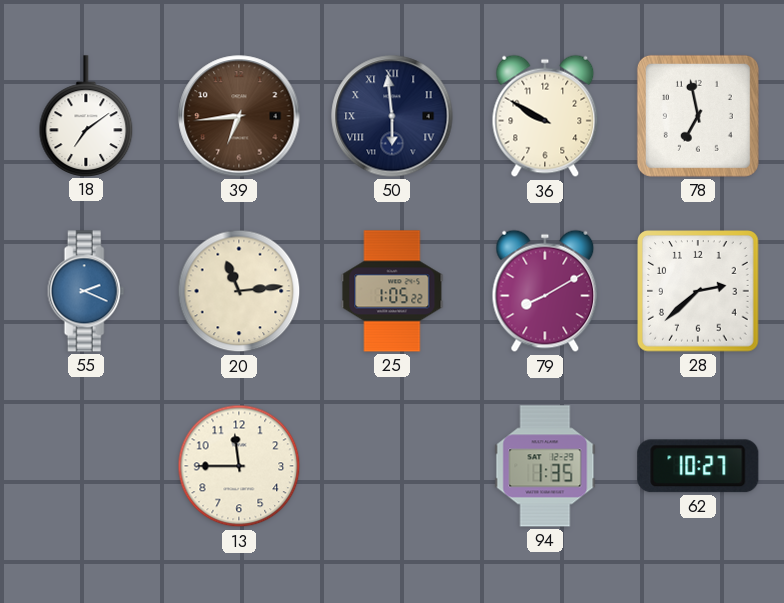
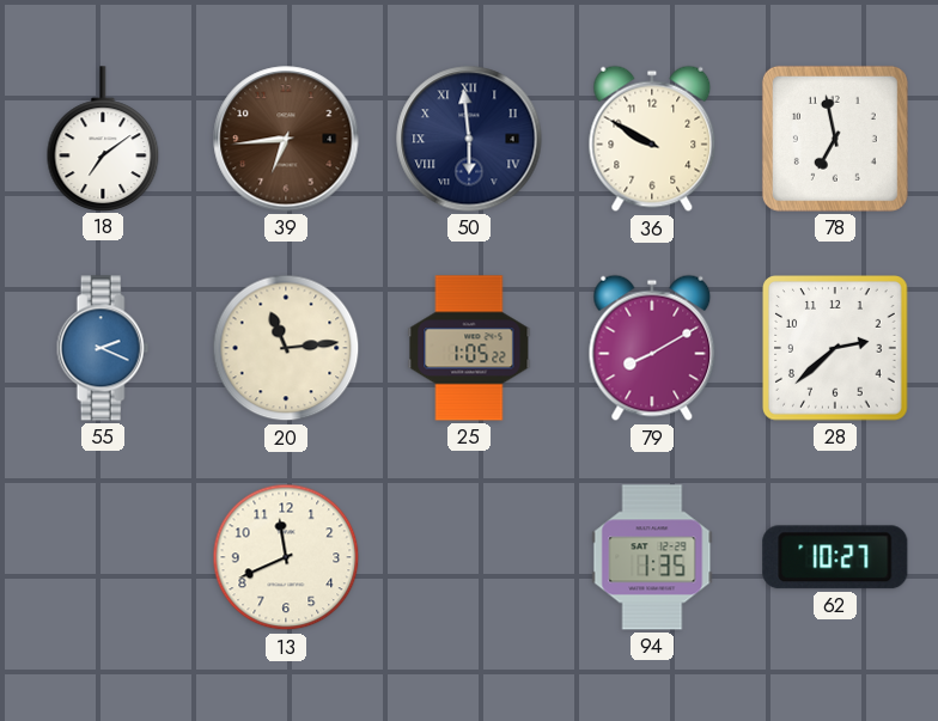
13: 11:45 -> 11:41
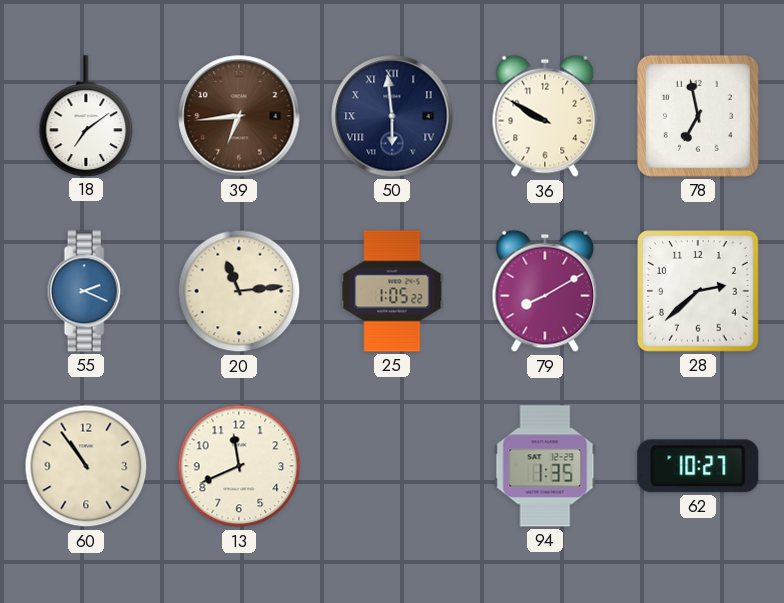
60: none -> 10:54
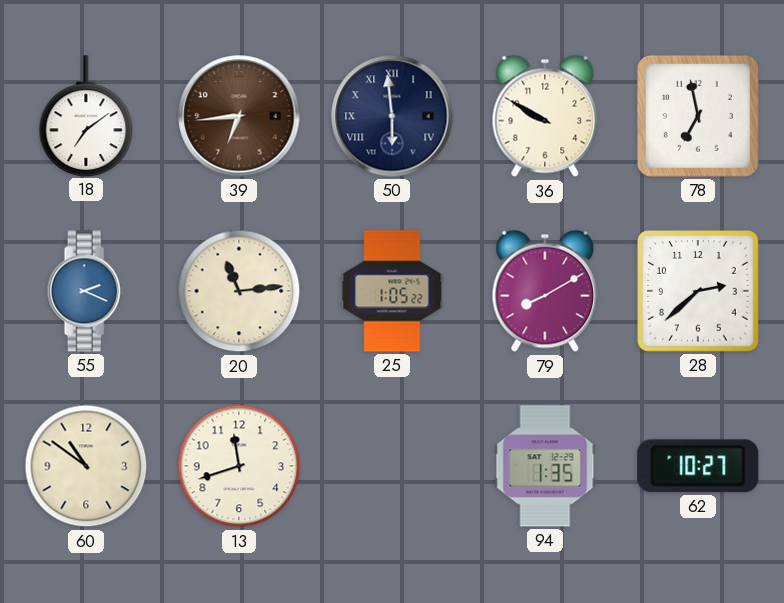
60: 10:54 -> 10:51
13: 11:41 -> 11:42
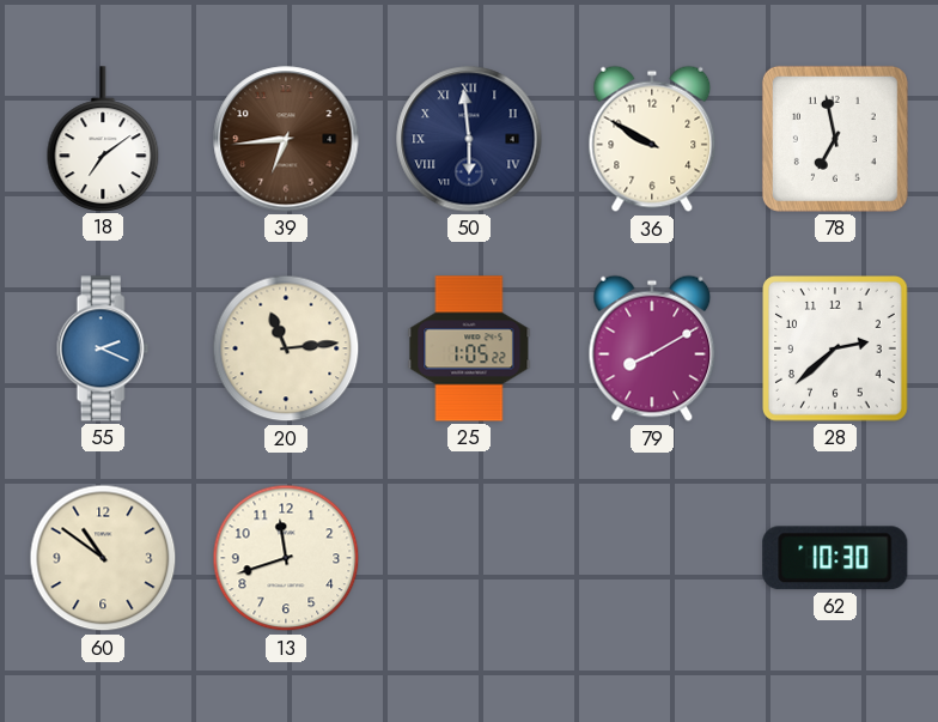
94: 1:35 -> none
62: 10:27 -> 10:30
